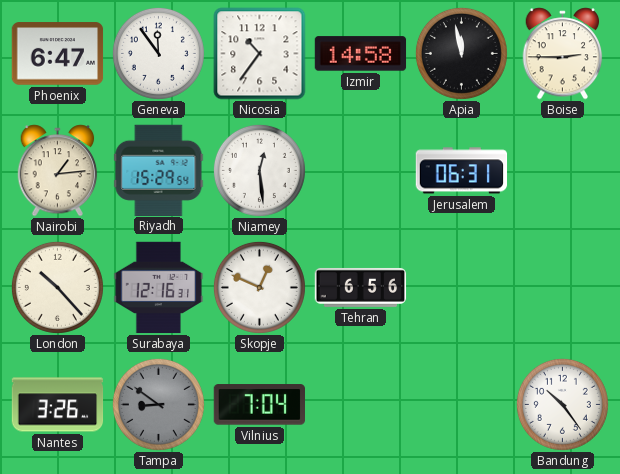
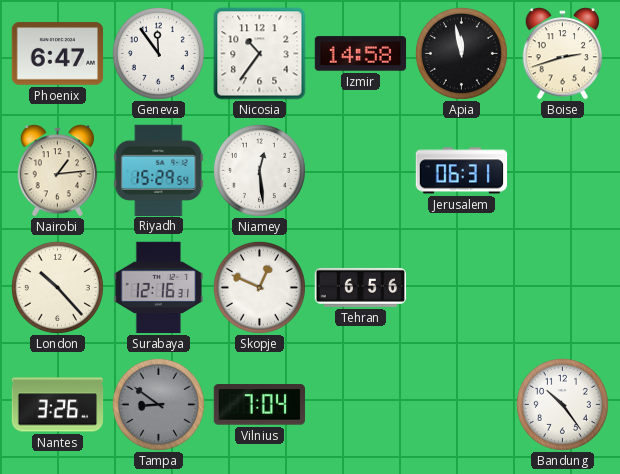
Boise: 2:45 -> 2:42
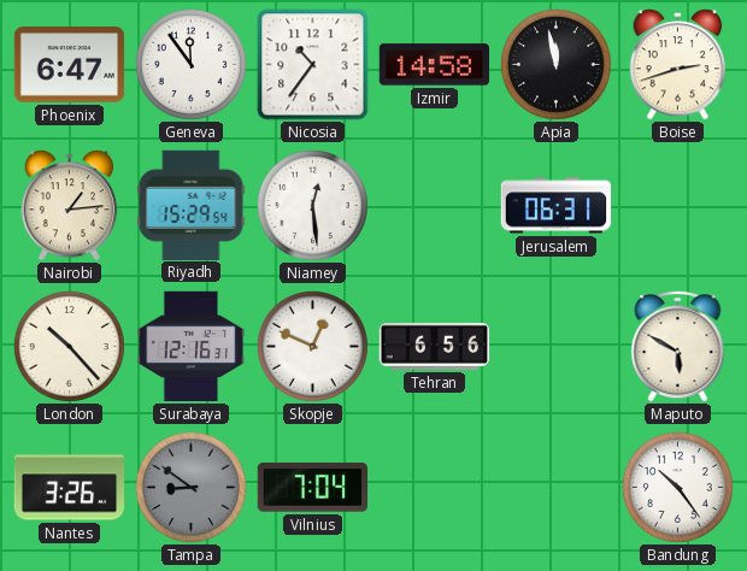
Maputo: none -> 5:50
